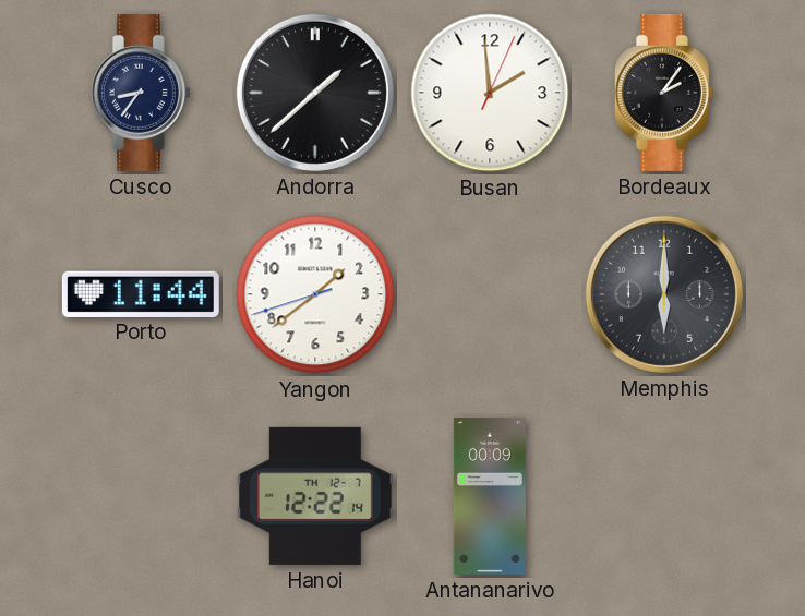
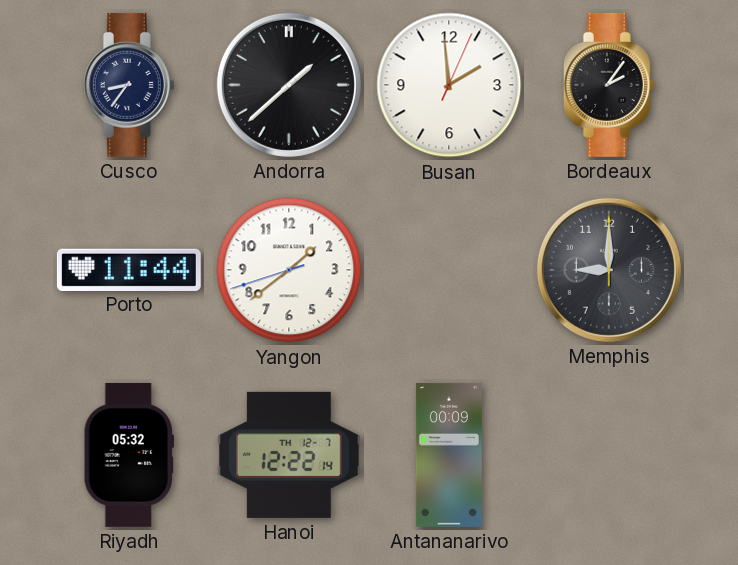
Memphis: 6:00 -> 9:00
Riyadh: none -> 05:32
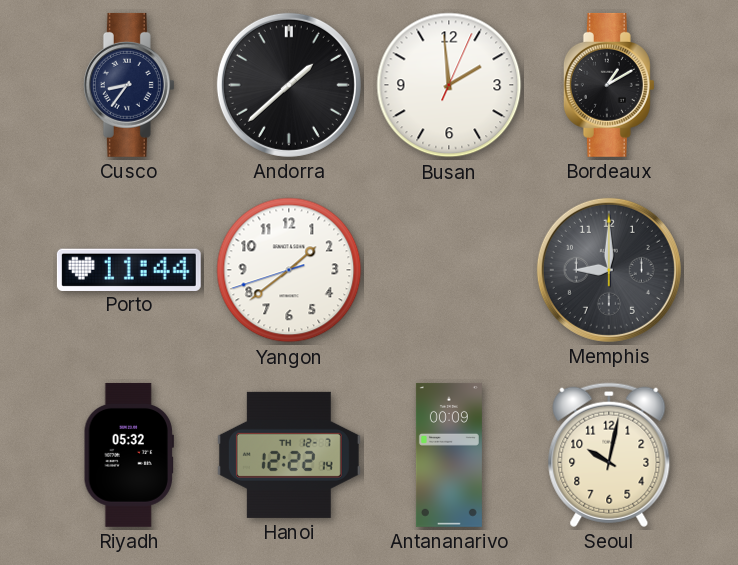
Bordeaux: 2:06 -> 1:10
Seoul: none -> 10:02
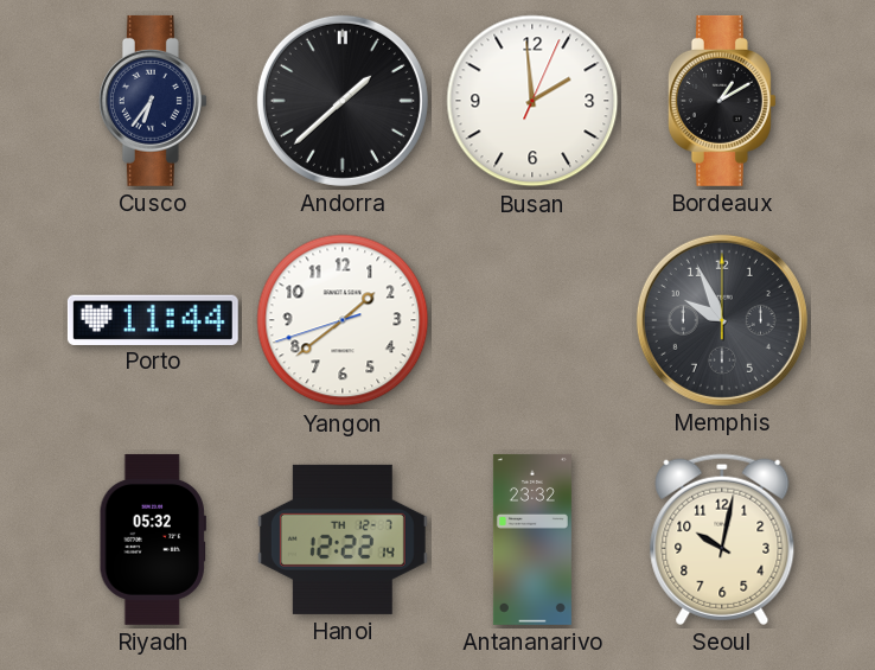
Cusco: 8:36 -> 6:36
Memphis: 9:00 -> 9:56
Antananarivo: 00:09 -> 23:32
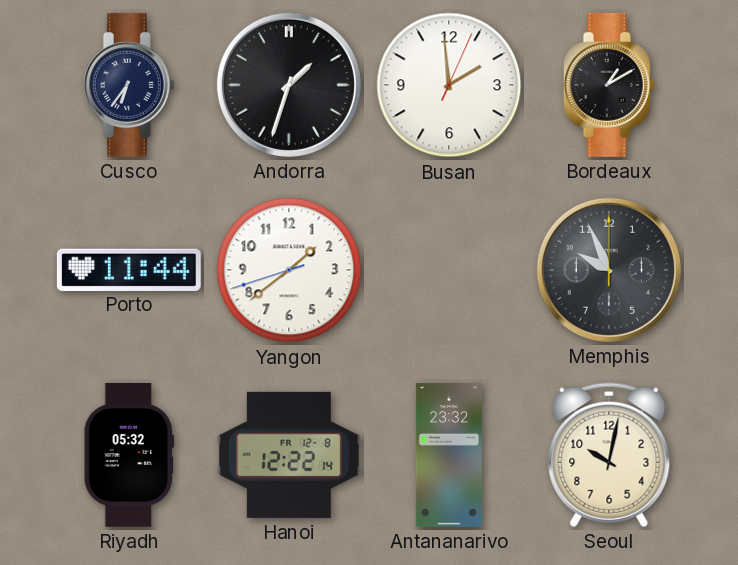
Andorra: 1:38 -> 1:33
Hanoi date: TH 12-7 -> FR 12-8
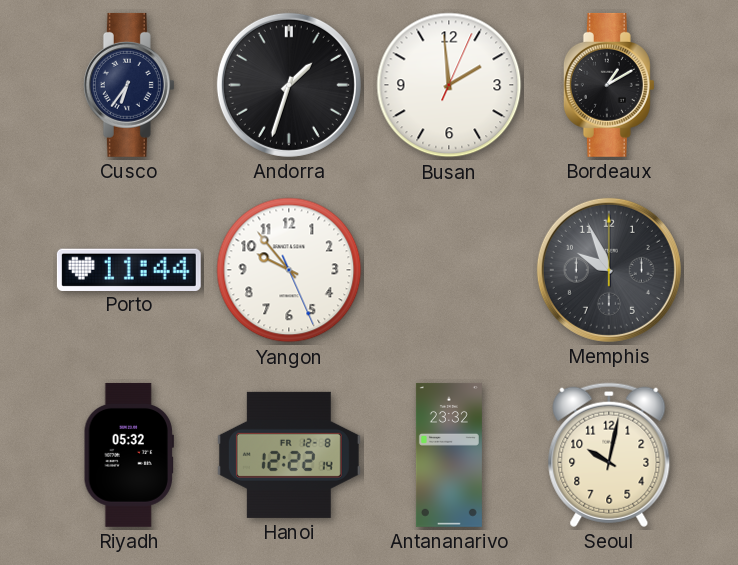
Yangon: 1:38 -> 9:53
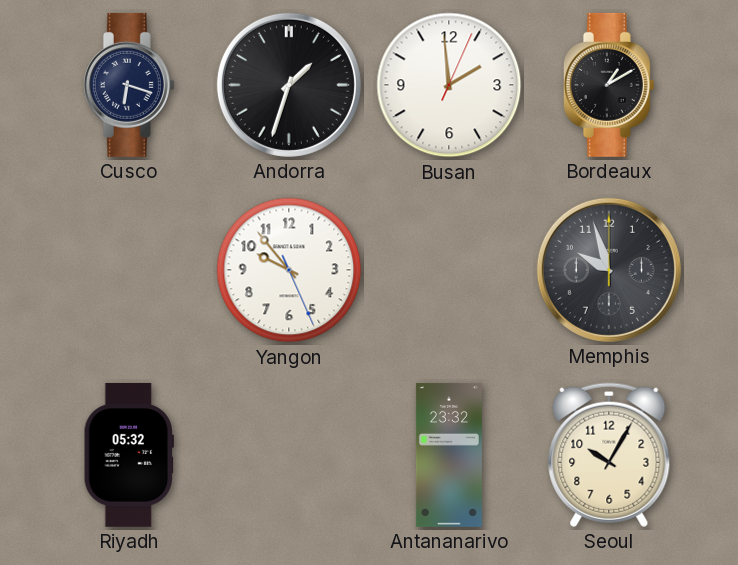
Cusco: 6:36 -> 6:18
Porto: 11:44 -> none
Memphis: 9:56 -> 9:57
Hanoi: 12:22 -> none
Seoul: 10:02 -> 10:05
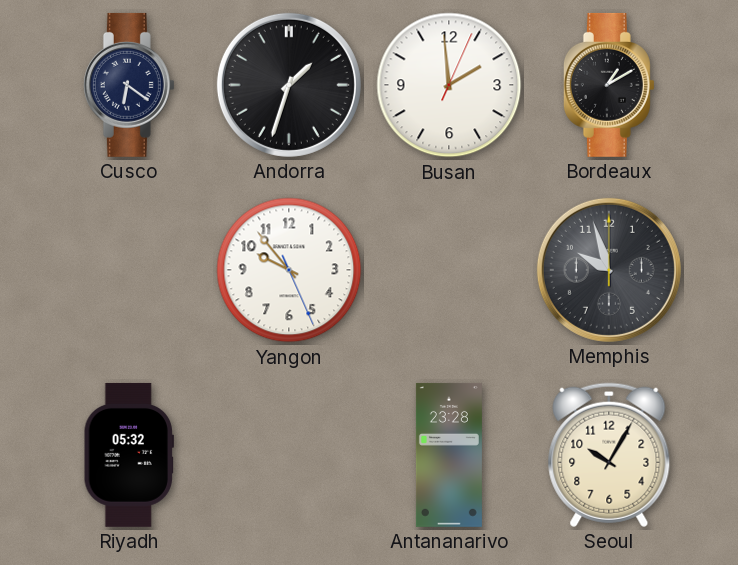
Cusco: 6:18 -> 6:21
Antananarivo: 23:32 -> 23:28
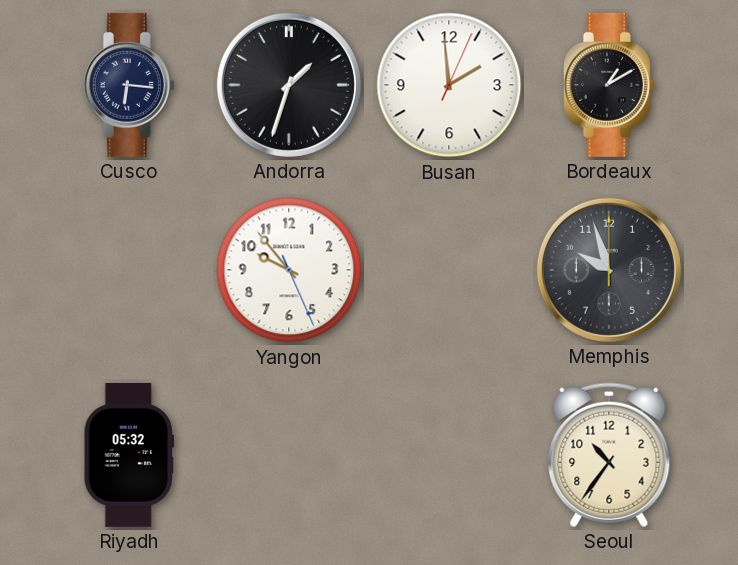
Cusco: 6:21 -> 6:16
Antananarivo: 23:28 -> none
Seoul: 10:05 -> 10:36
